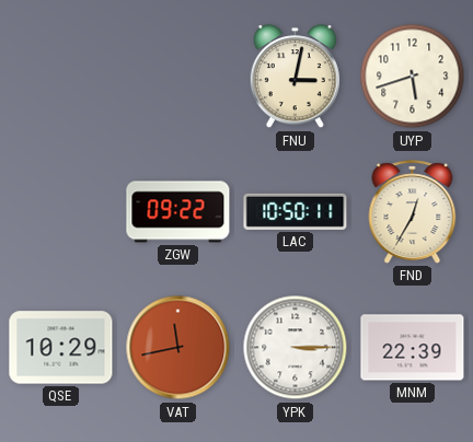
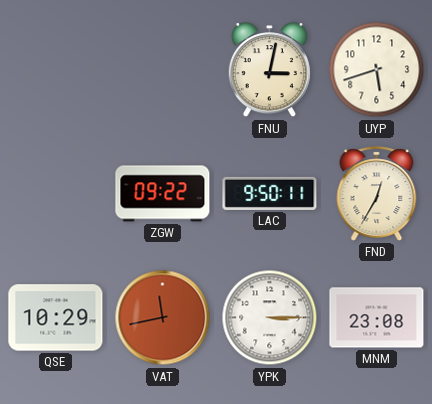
LAC: 10:50 -> 9:50
MNM: 22:39 -> 23:08
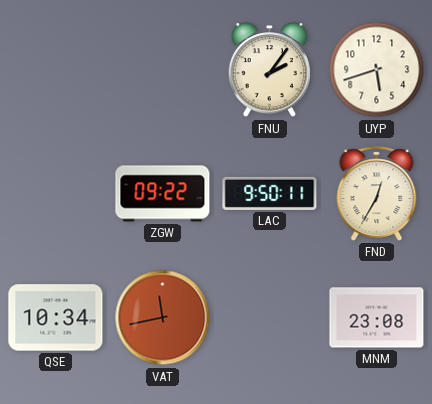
FNU: 3:02 -> 2:06
QSE: 10:29 -> 10:34
YPK: 3:15 -> none
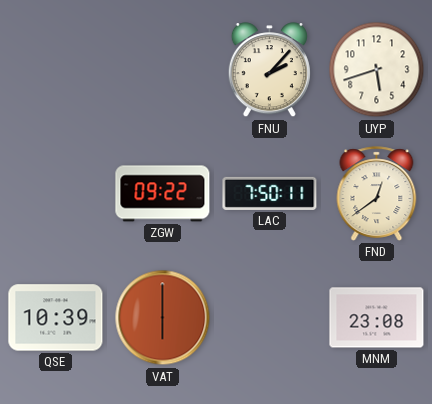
FNU: 2:06 -> 2:07
LAC: 9:50 -> 7:50
FND: 12:35 -> 12:39
QSE: 10:34 -> 10:39
VAT: 11:43 -> 6:00
